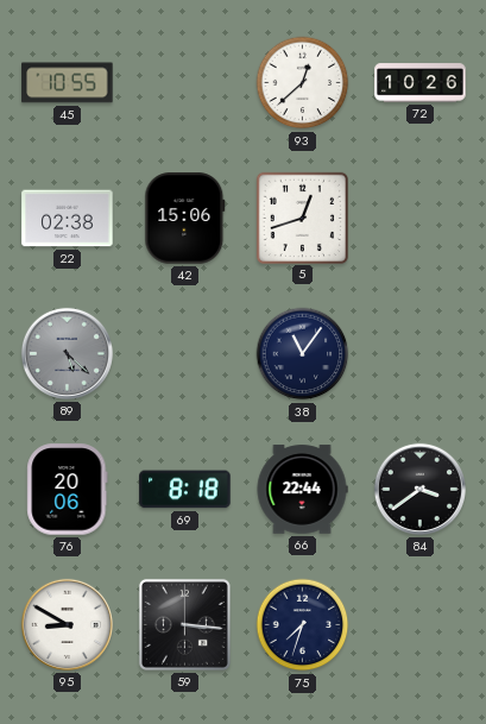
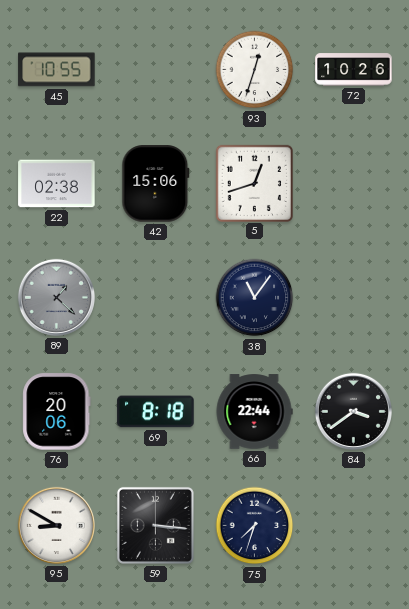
93: 12:38 -> 12:33
89: 5:22 -> 1:22
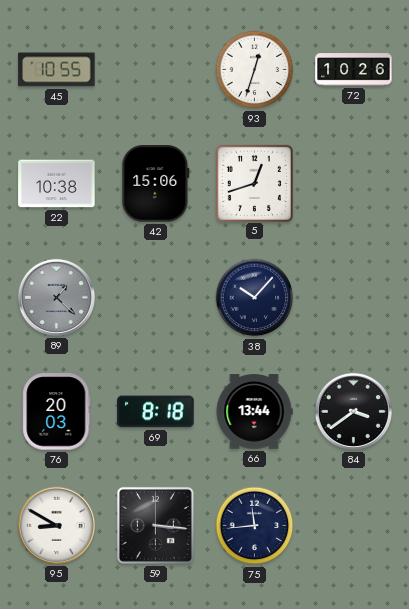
22: 02:38 -> 10:38
38: 11:06 -> 10:07
76: 20:06 -> 20:03
66: 22:44 -> 13:44
75: 7:33 -> 11:44
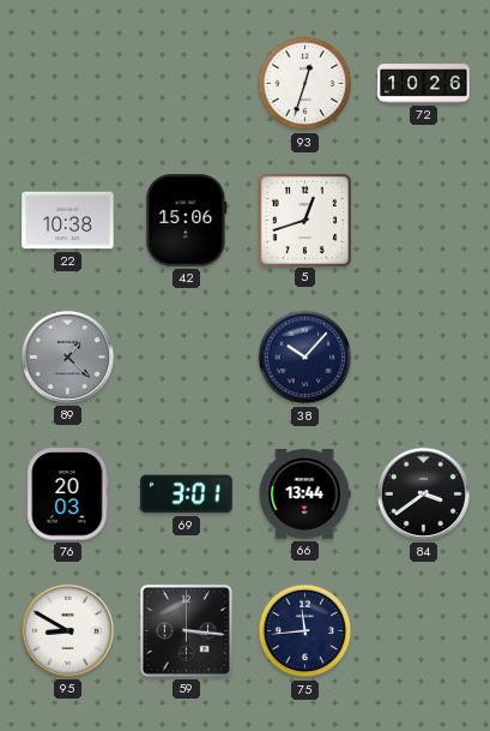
45: 10:55 -> none
69: 8:18 -> 3:01
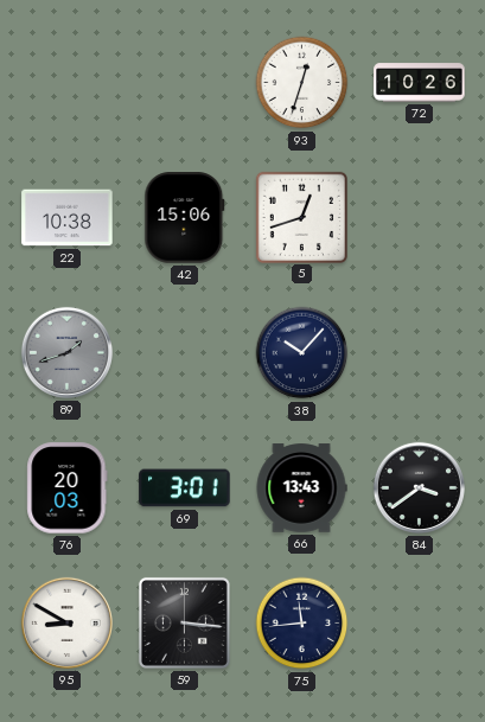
89: 1:22 -> 1:42
66: 13:44 -> 13:43
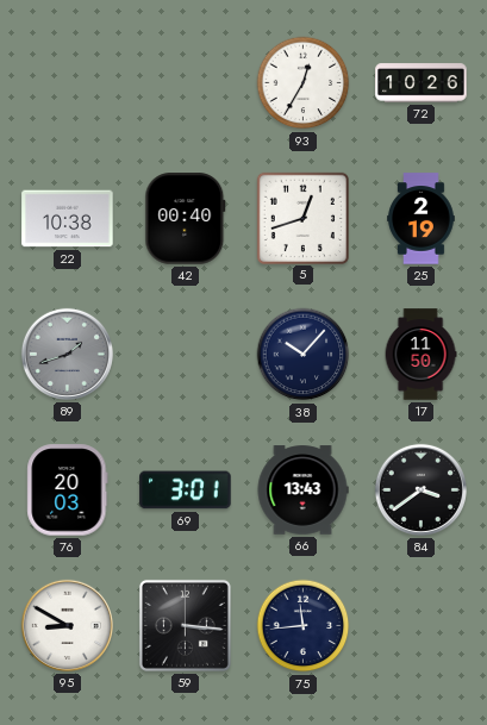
93: 12:33 -> 12:35
42: 15:06 -> 00:40
25: none -> 2:19
17: none -> 11:50
